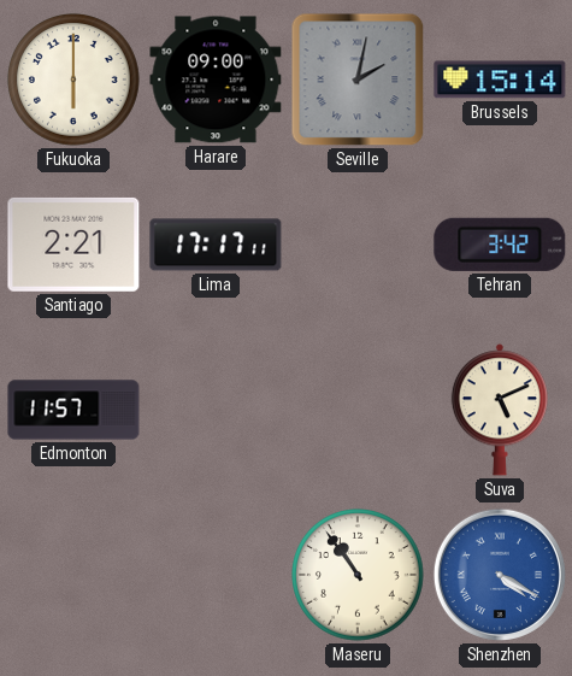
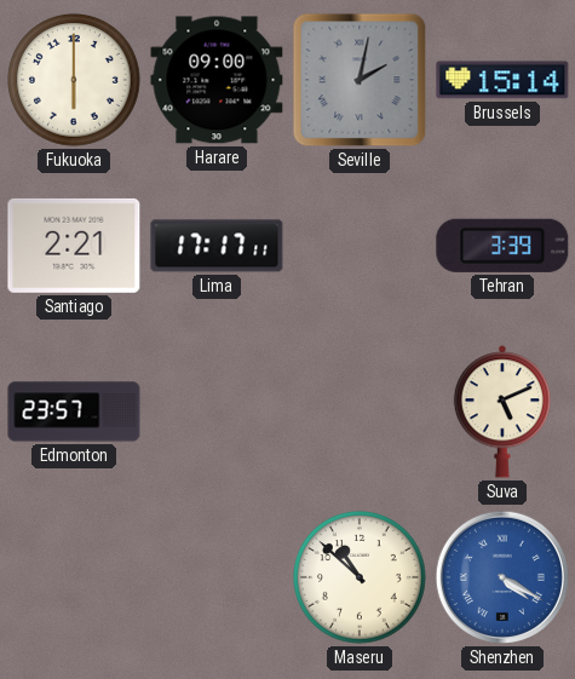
Tehran: 3:42 -> 3:39
Edmonton: 11:57 -> 23:57
Maseru: 10:54 -> 10:52
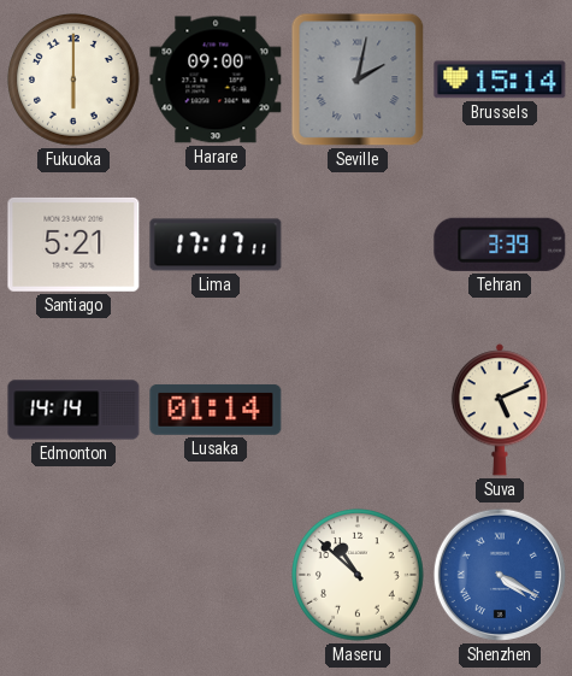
Santiago: 2:21 -> 5:21
Edmonton: 23:57 -> 14:14
Lusaka: none -> 01:14
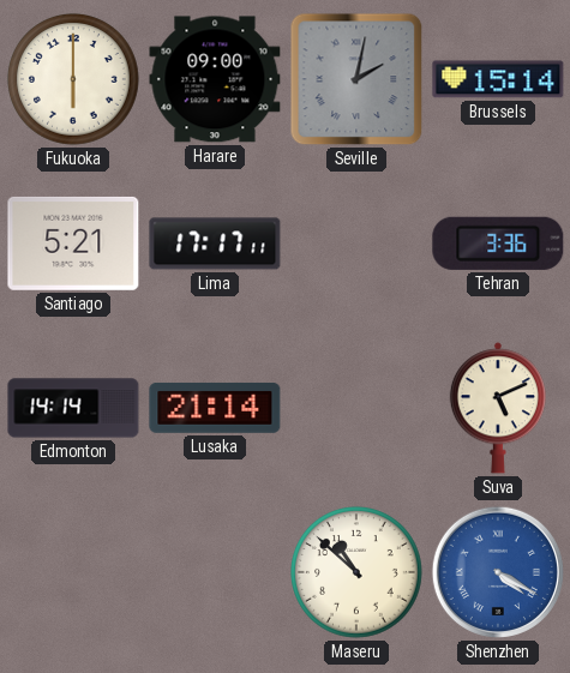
Tehran: 3:39 -> 3:36
Lusaka: 01:14 -> 21:14
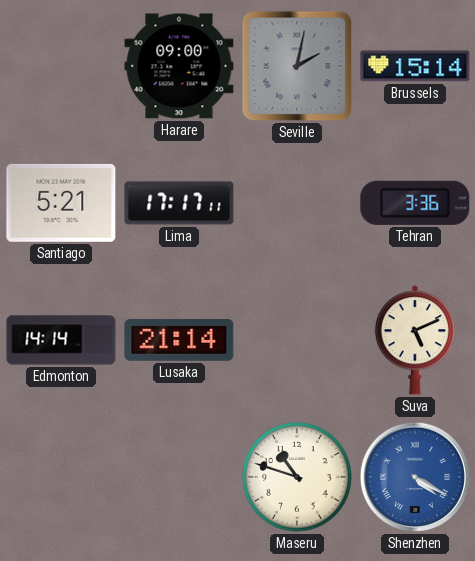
Fukuoka: 6:00 -> none
Maseru: 10:52 -> 10:48
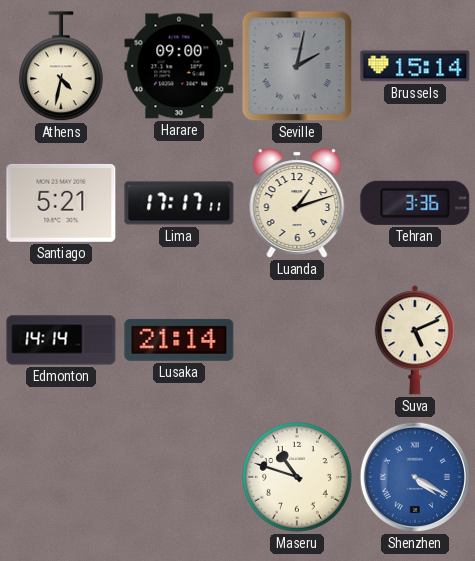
Athens: none -> 4:32
Luanda: none -> 1:12
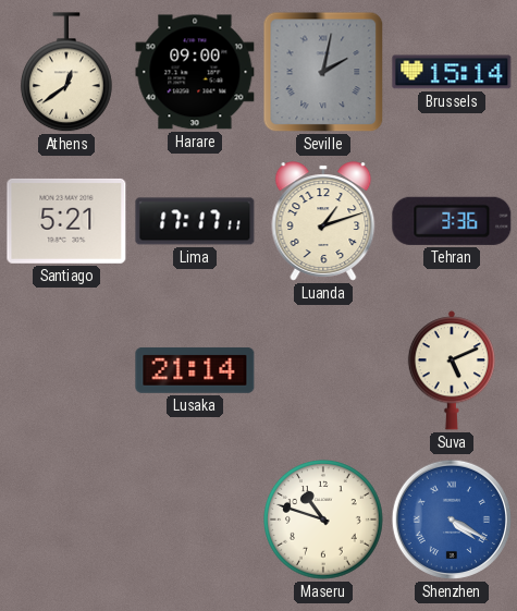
Athens: 4:32 -> 12:39
Edmonton: 14:14 -> none
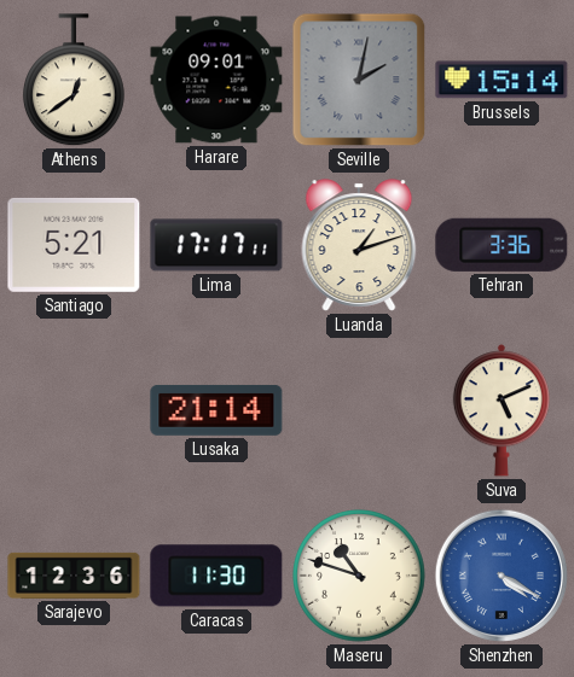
Harare: 09:00 -> 09:01
Sarajevo: none -> 12:36
Caracas: none -> 11:30
